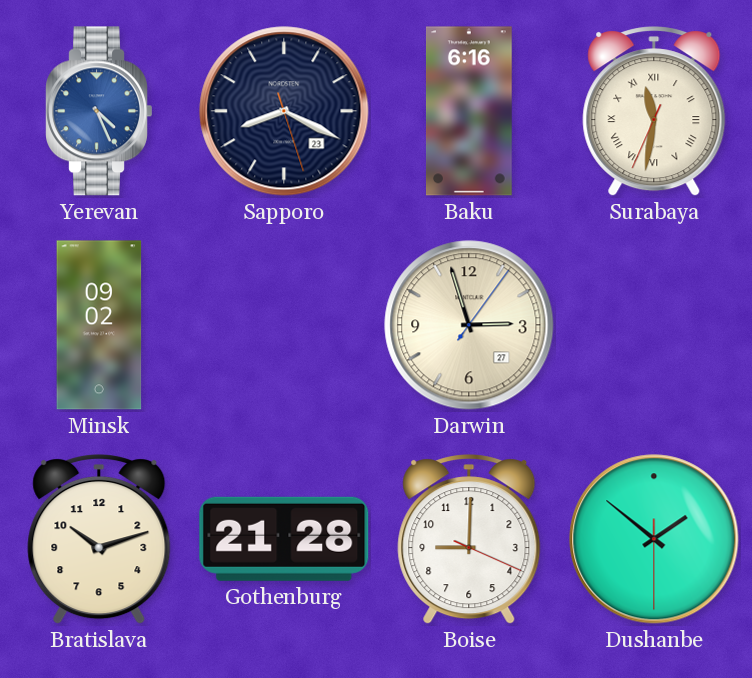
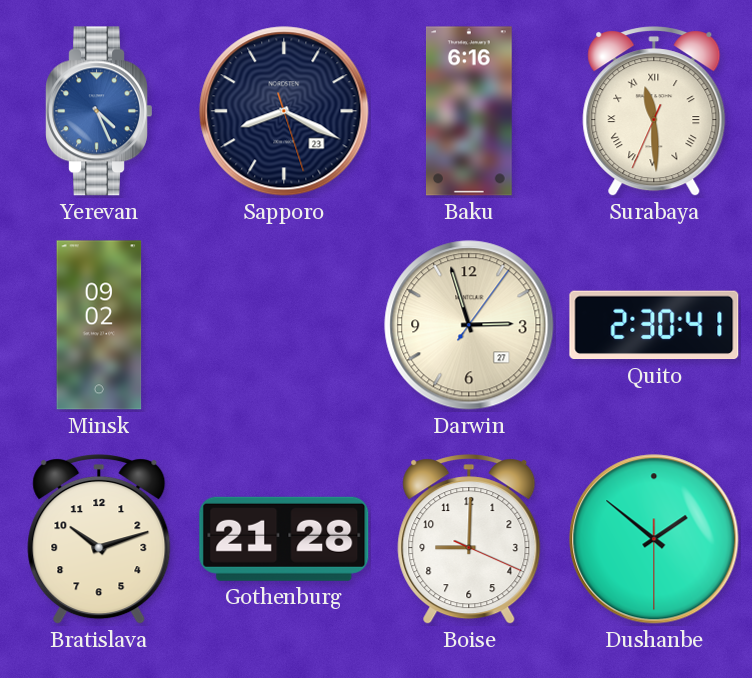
Surabaya: 11:31 -> 11:29
Quito: none -> 2:30
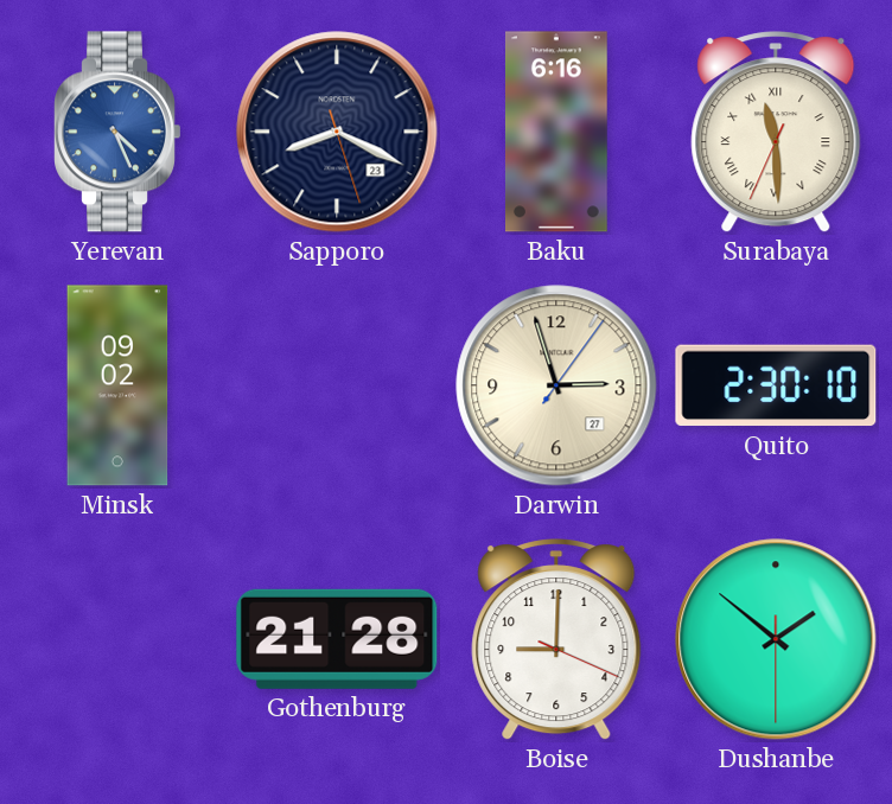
Quito: 2:30:41 -> 2:30:10
Bratislava: 10:12 -> none
